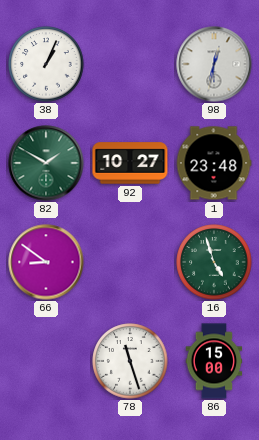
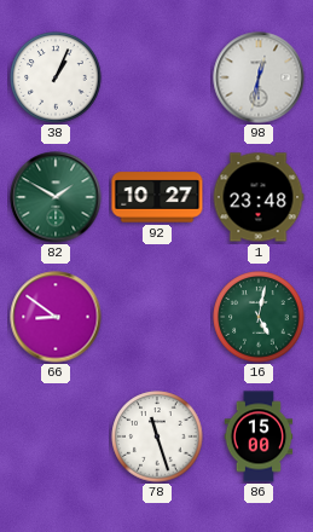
16: 4:57 -> 5:02
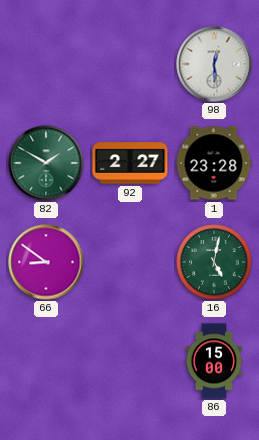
38: 1:04 -> none
98: 12:32 -> 12:29
92: 10:27 -> 2:27
1: 23:48 -> 23:28
78: 11:27 -> none
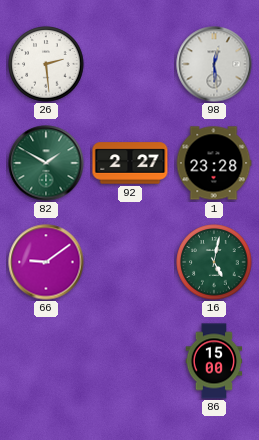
26: none -> 2:29
66: 8:51 -> 9:09
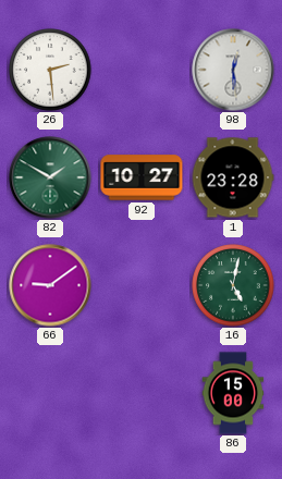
92: 2:27 -> 10:27
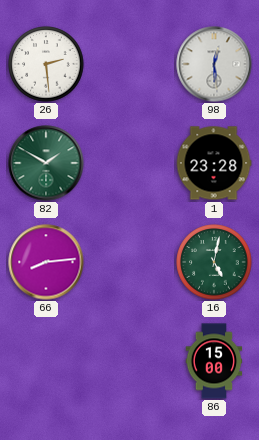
92: 10:27 -> none
66: 9:09 -> 8:14
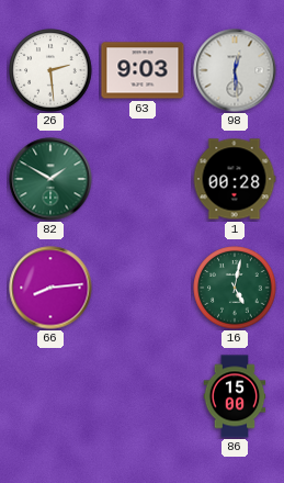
63: none -> 9:03
1: 23:28 -> 00:28
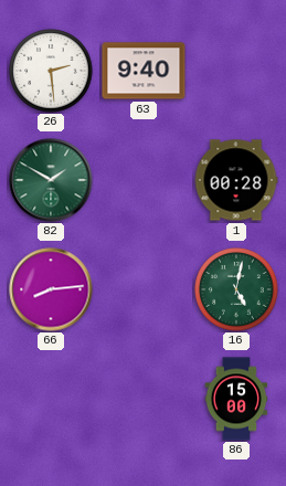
63: 9:03 -> 9:40
98: 12:29 -> none
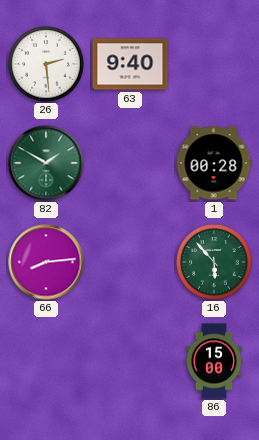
16: 5:02 -> 5:53
